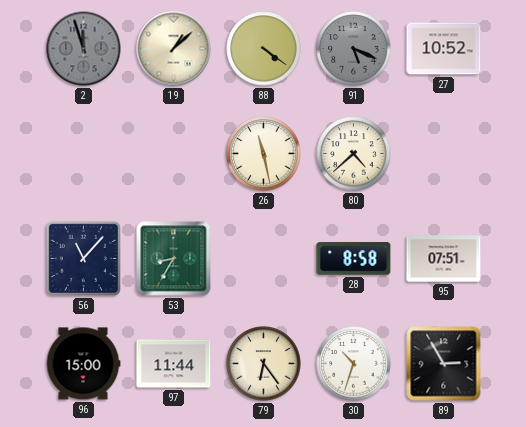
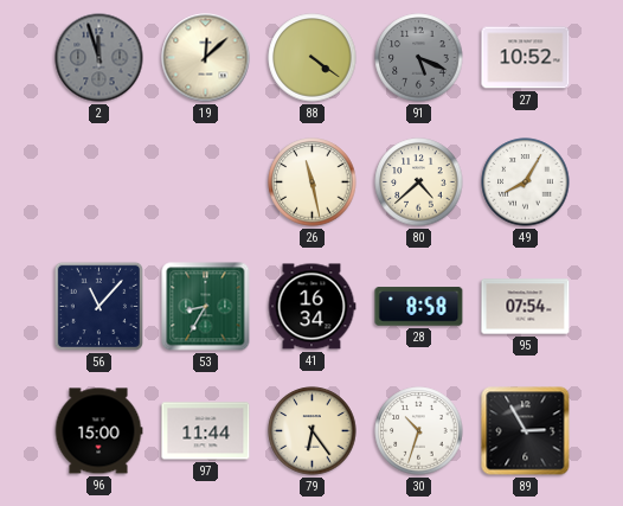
19: 1:08 -> 12:08
49: none -> 8:05
41: none -> 16:34
95: 07:51 -> 07:54
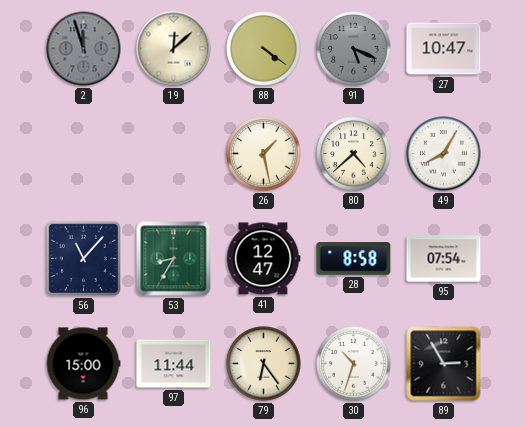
27: 10:52 -> 10:47
26: 11:28 -> 1:28
41: 16:34 -> 12:47
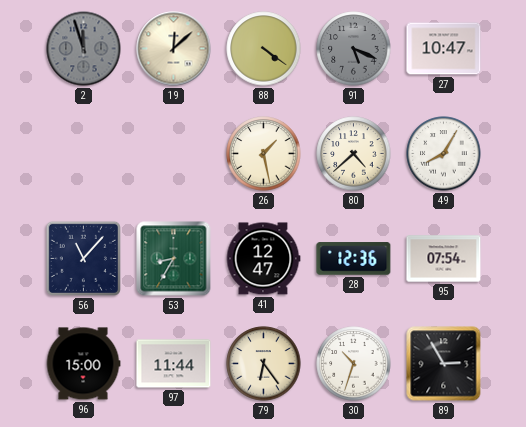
28: 8:58 -> 12:36
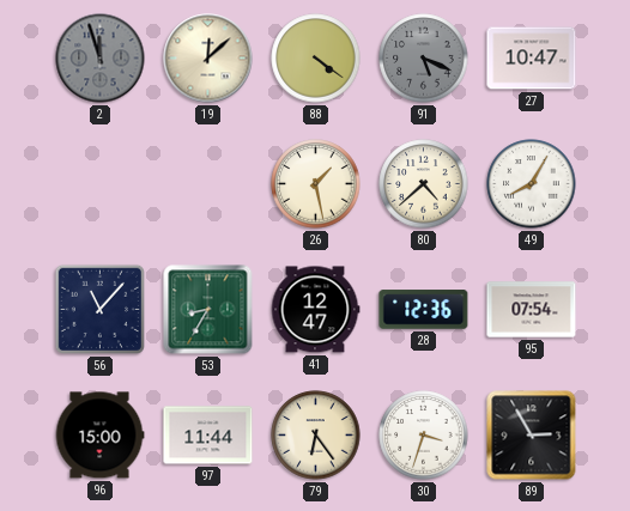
30: 10:33 -> 3:33
